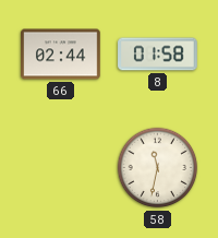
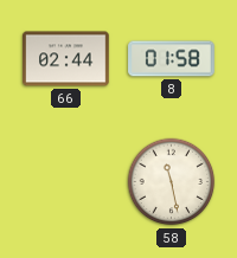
58: 11:32 -> 11:28
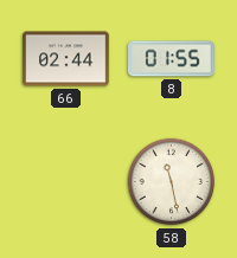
8: 01:58 -> 01:55
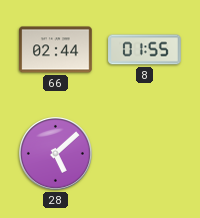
28: none -> 5:08
58: 11:28 -> none
